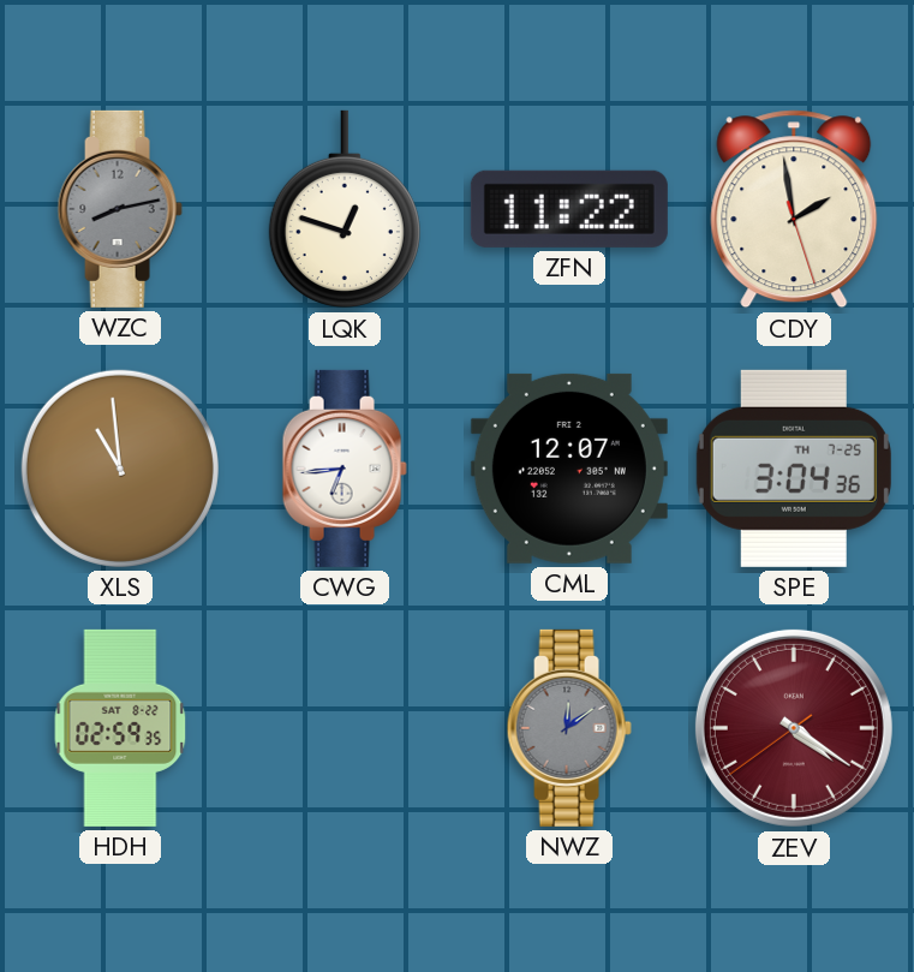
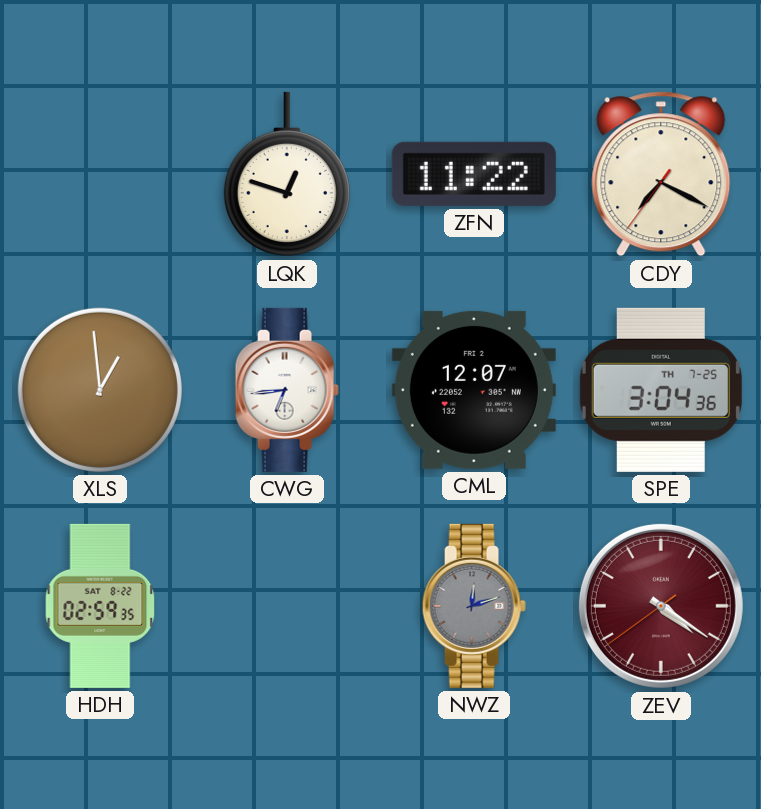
WZC: 8:13 -> none
CDY: 1:58 -> 7:19
XLS: 10:59 -> 12:59
NWZ: 12:09 -> 12:12
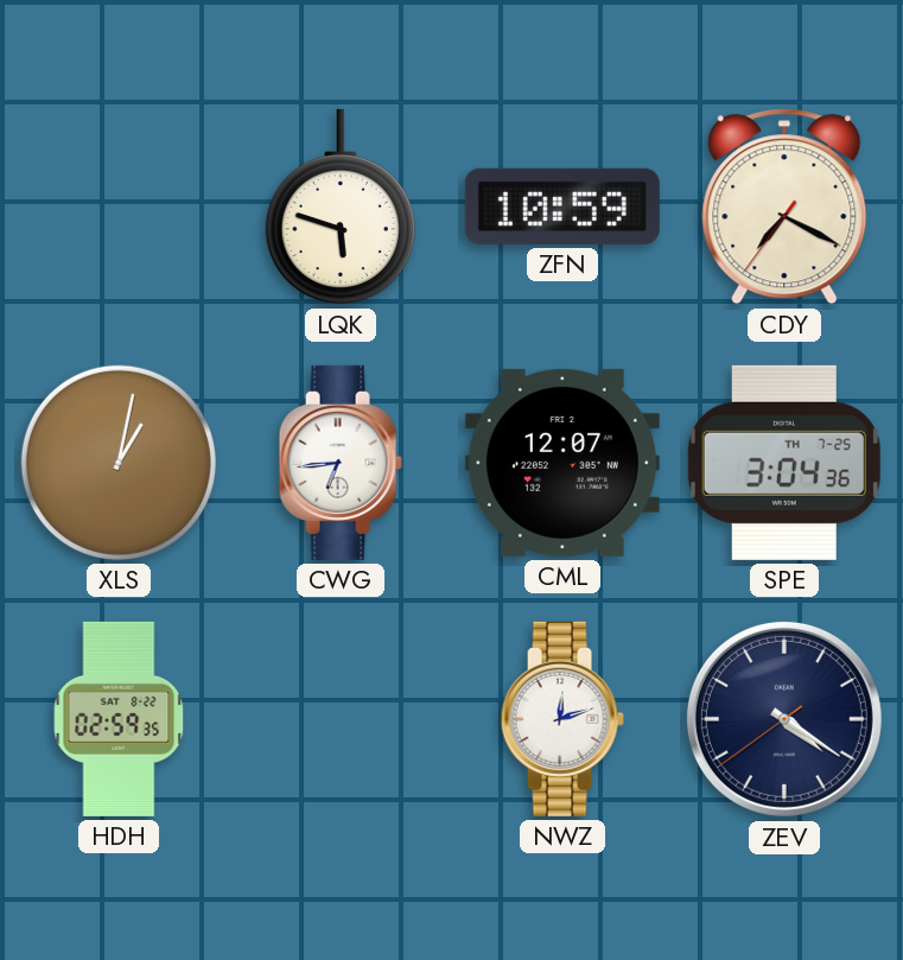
LQK: 12:48 -> 5:48
ZFN: 11:22 -> 10:59
XLS: 12:59 -> 1:02
NWZ dial: grey -> white
ZEV dial: burgundy -> navy
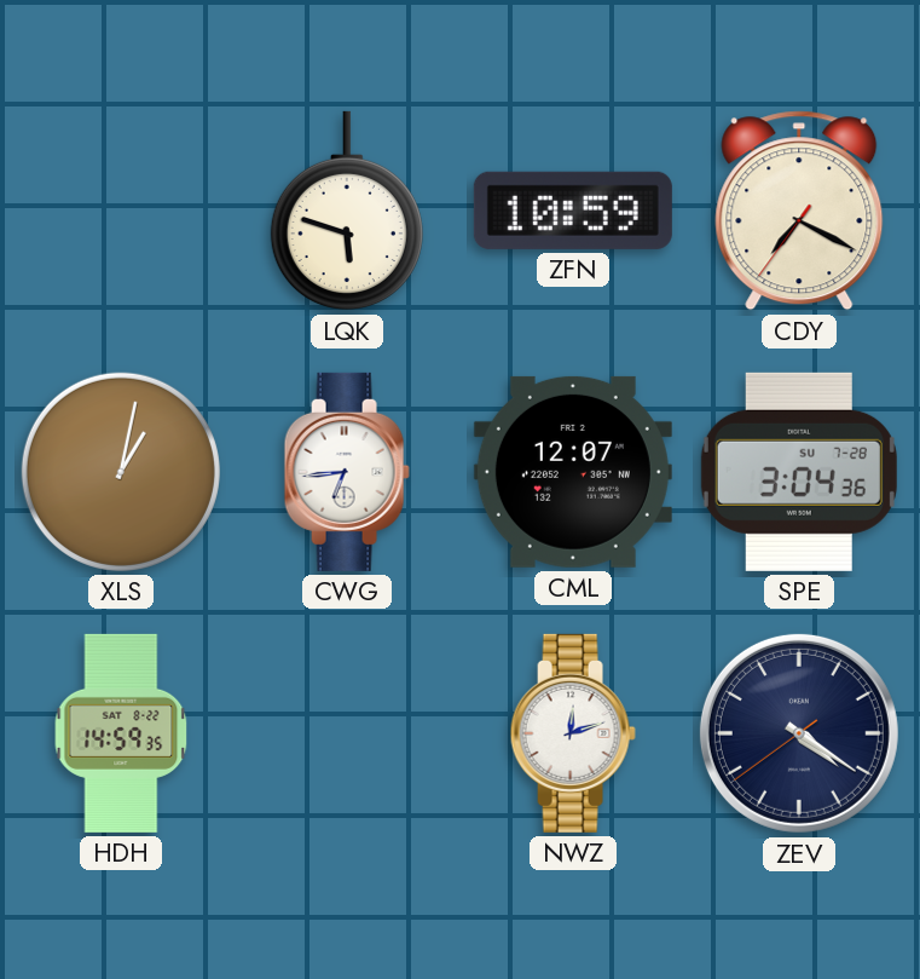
SPE date: TH 7-25 -> SU 7-28
HDH: 02:59 -> 14:59
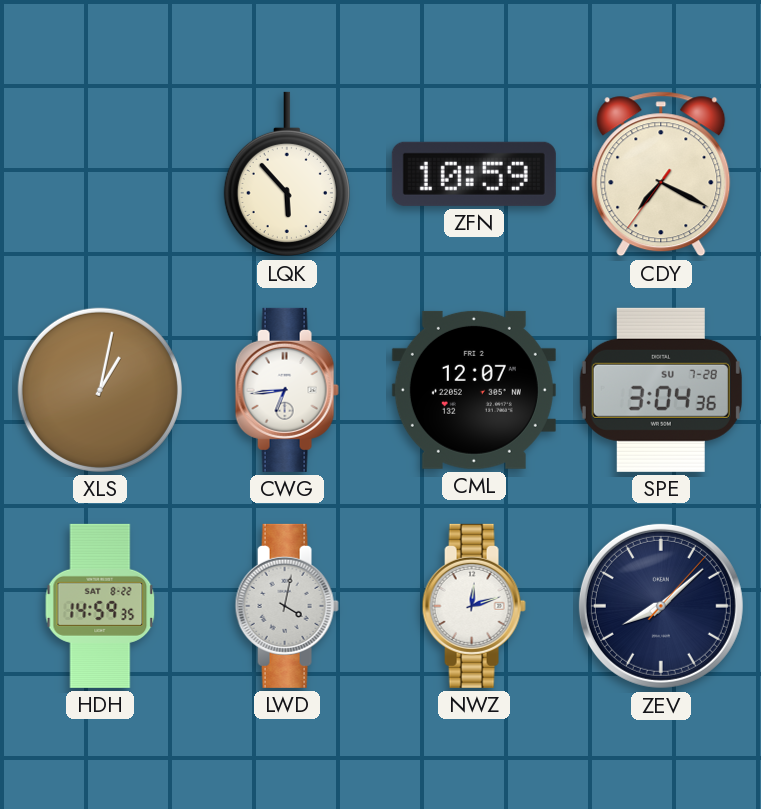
LQK: 5:48 -> 5:53
LWD: none -> 4:02
ZEV: 4:20 -> 8:08
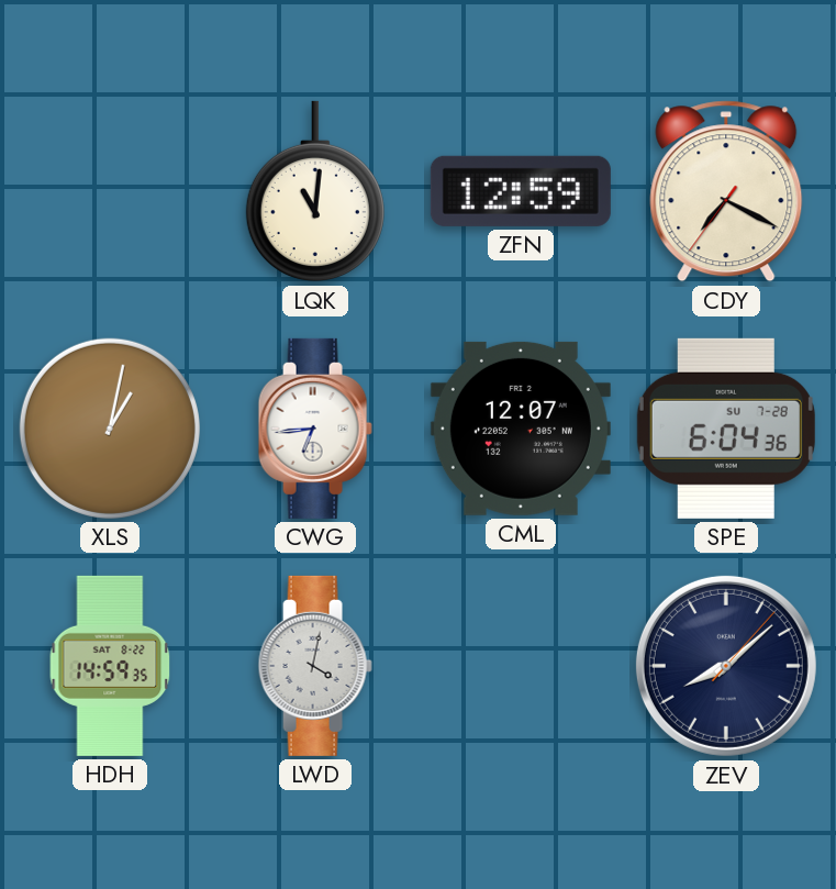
LQK: 5:53 -> 11:01
ZFN: 10:59 -> 12:59
SPE: 3:04 -> 6:04
NWZ: 12:12 -> none
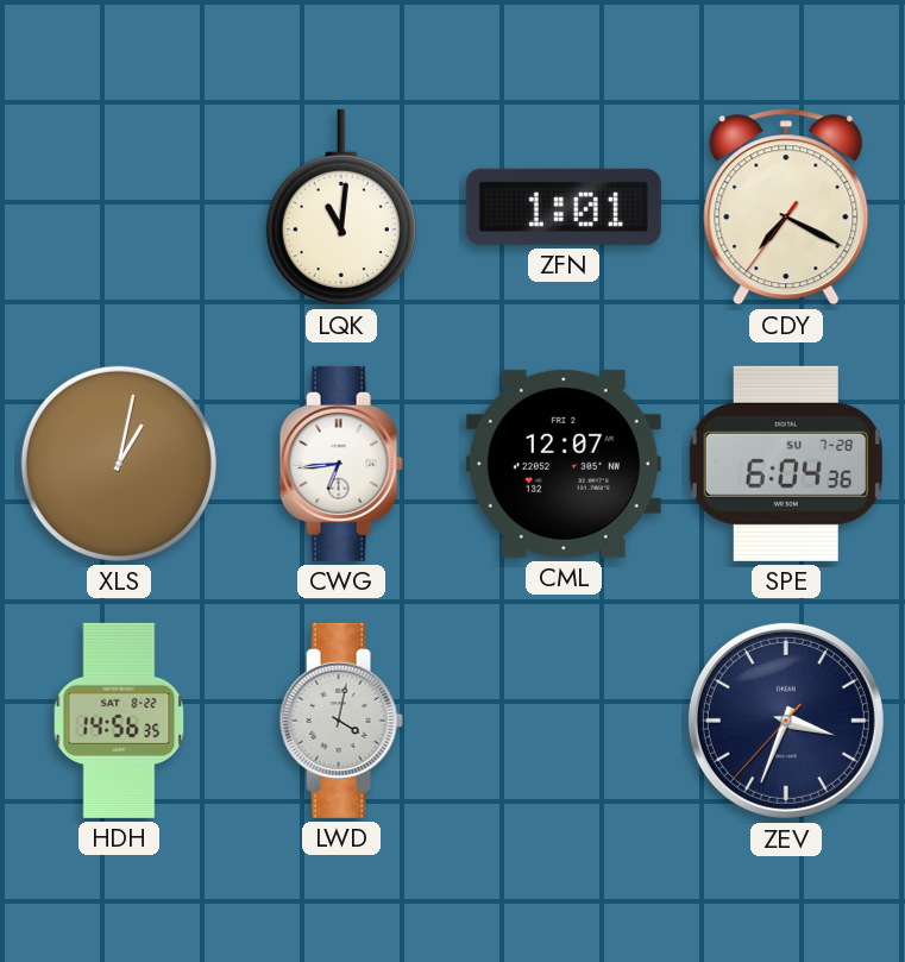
ZFN: 12:59 -> 1:01
HDH: 14:59 -> 14:56
ZEV: 8:08 -> 3:33
